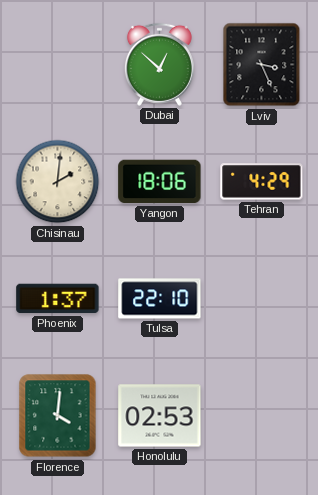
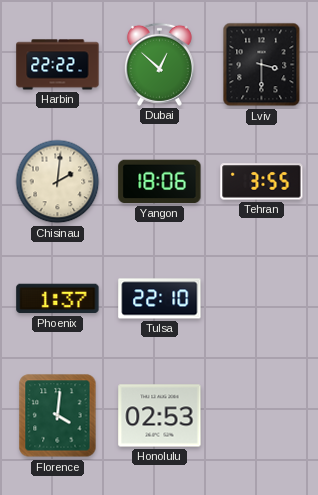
Harbin: none -> 22:22
Lviv: 3:26 -> 3:30
Tehran: 4:29 -> 3:55
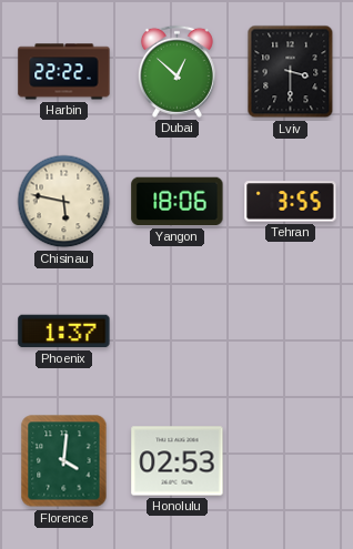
Chisinau: 2:01 -> 5:47
Tulsa: 22:10 -> none
